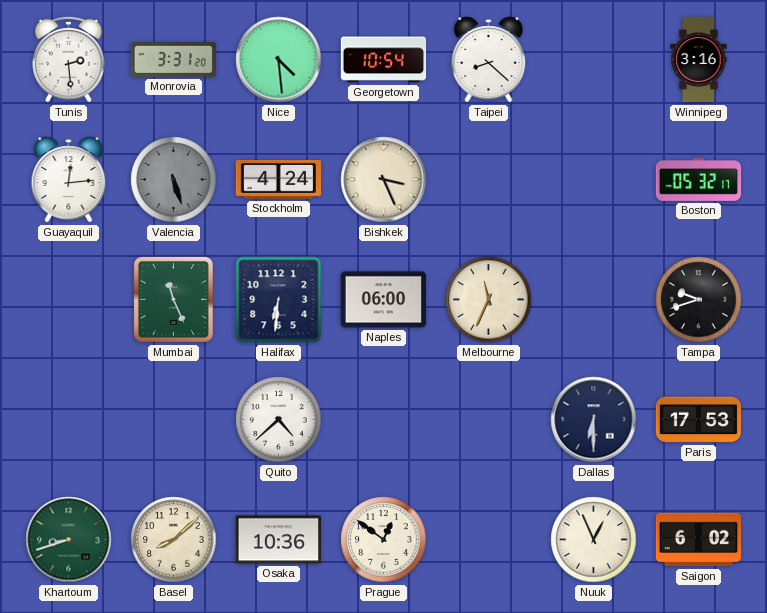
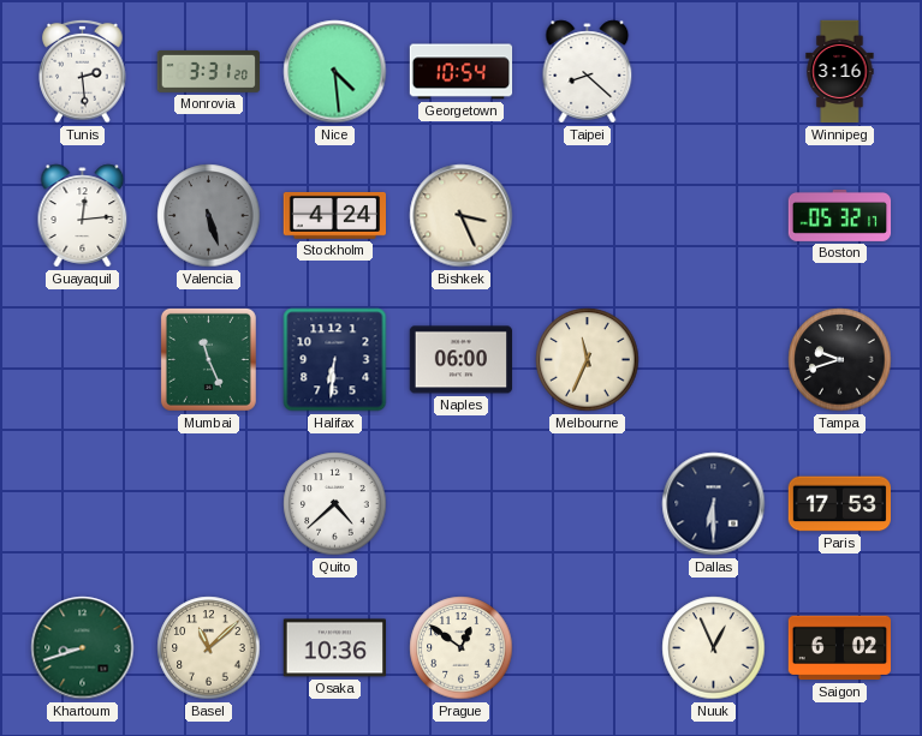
Basel: 8:08 -> 11:08
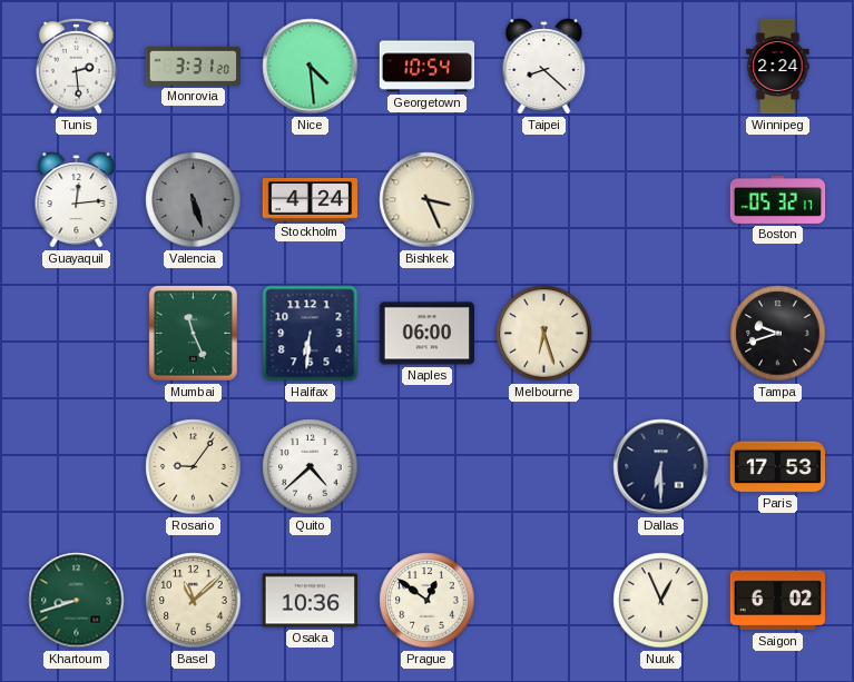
Winnipeg: 3:16 -> 2:24
Melbourne: 11:34 -> 6:27
Rosario: none -> 9:06
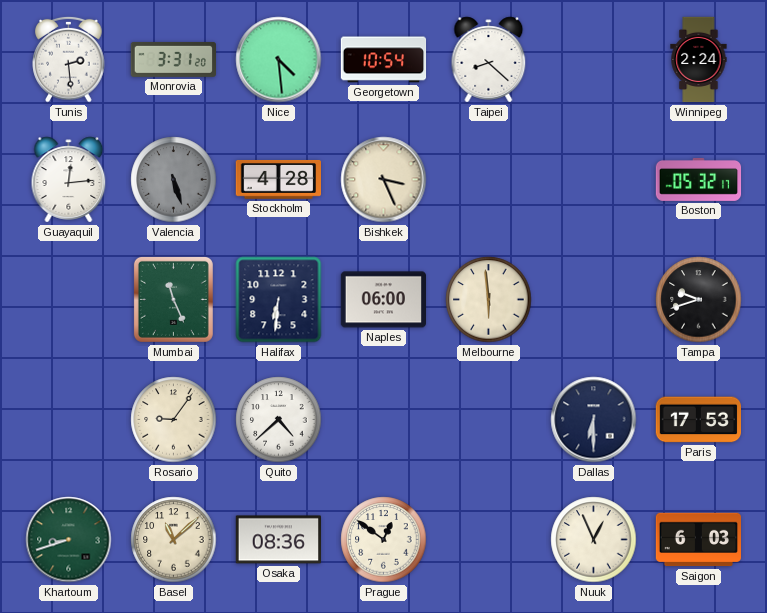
Stockholm: 4:24 -> 4:28
Melbourne: 6:27 -> 5:59
Osaka: 10:36 -> 08:36
Saigon: 6:02 -> 6:03
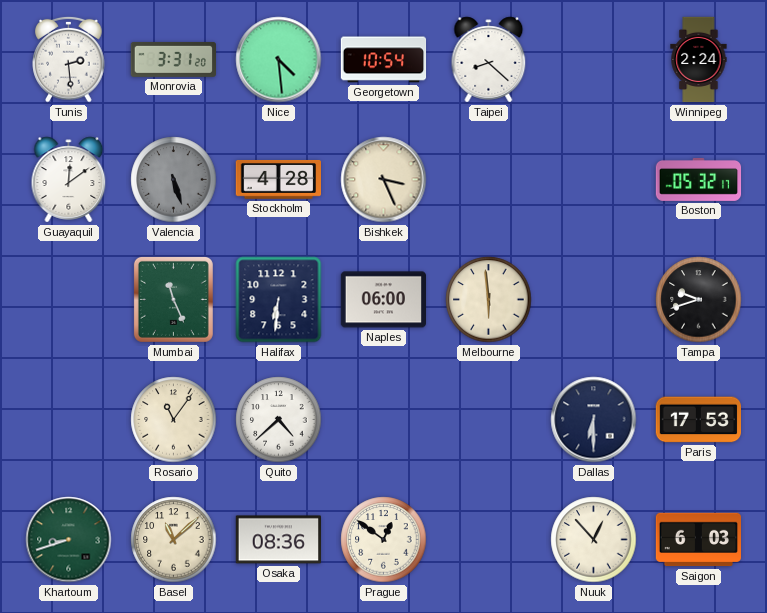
Guayaquil: 12:14 -> 12:09
Rosario: 9:06 -> 11:06
Nuuk: 12:56 -> 12:53
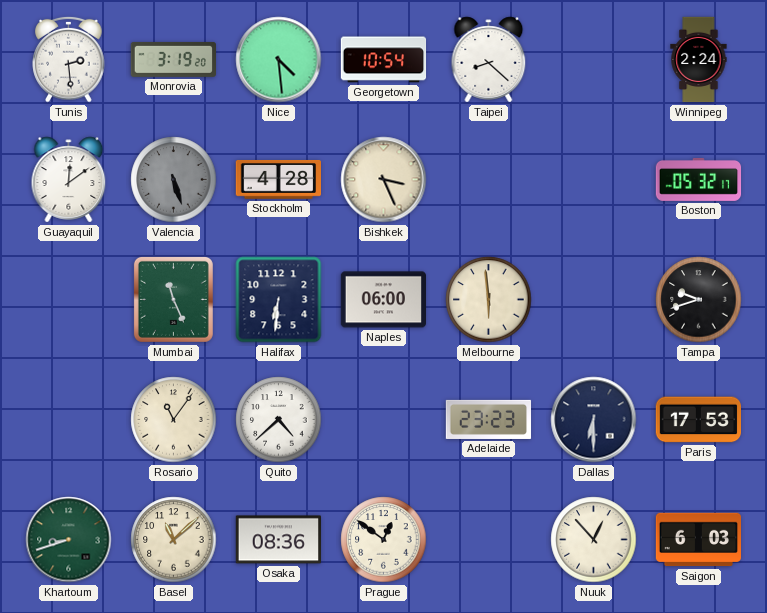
Monrovia: 3:31 -> 3:19
Adelaide: none -> 23:23
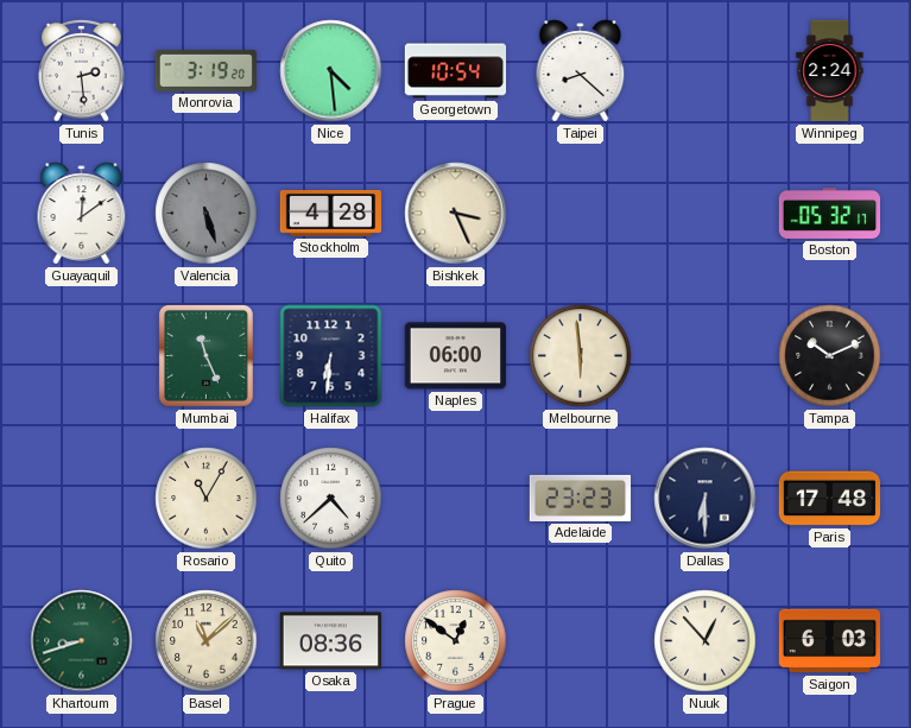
Tampa: 9:42 -> 10:11
Rosario: 11:06 -> 11:05
Paris: 17:53 -> 17:48
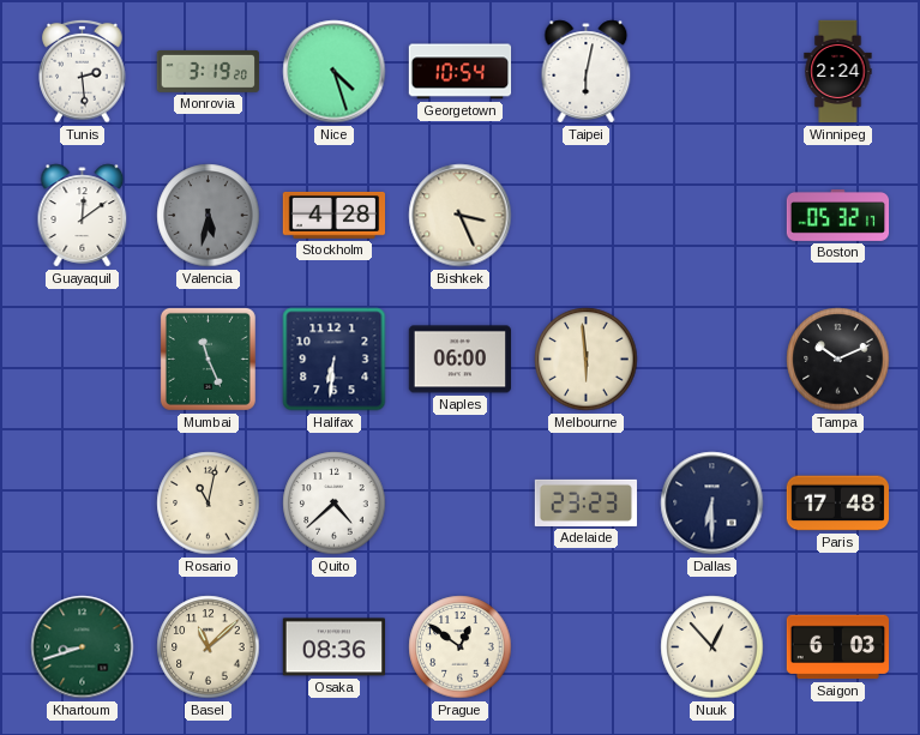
Nice: 4:29 -> 4:27
Taipei: 8:22 -> 6:02
Valencia: 5:27 -> 5:32
Rosario: 11:05 -> 11:02
